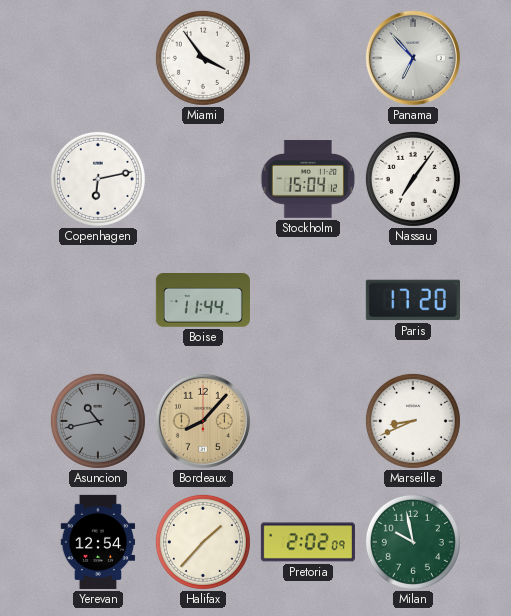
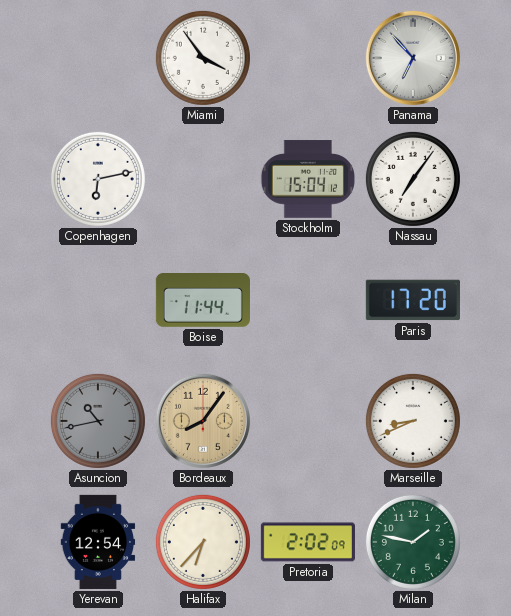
Bordeaux: 8:07 -> 8:06
Halifax: 1:37 -> 6:37
Milan: 9:58 -> 1:47
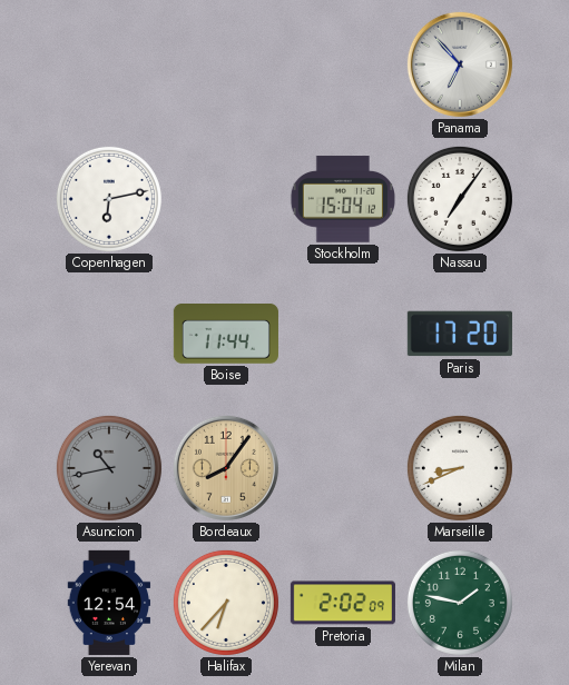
Miami: 3:54 -> none
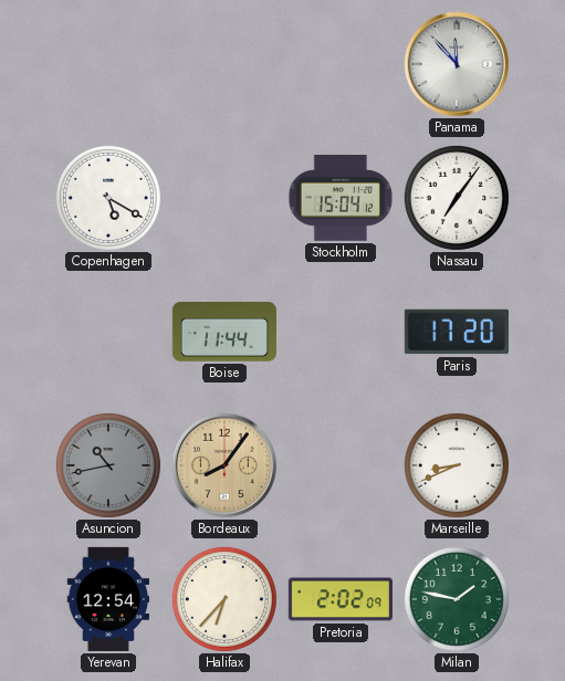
Panama: 6:53 -> 11:53
Copenhagen: 6:13 -> 5:20
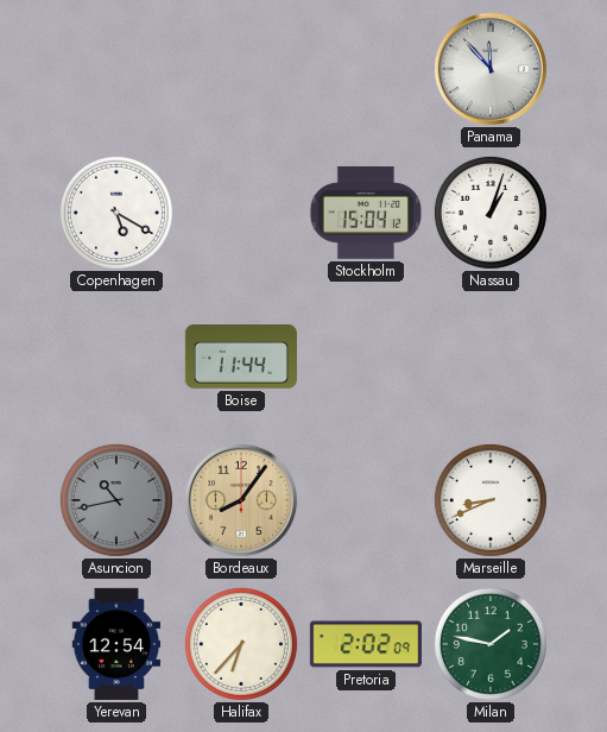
Nassau: 7:06 -> 1:03
Paris: 17:20 -> none
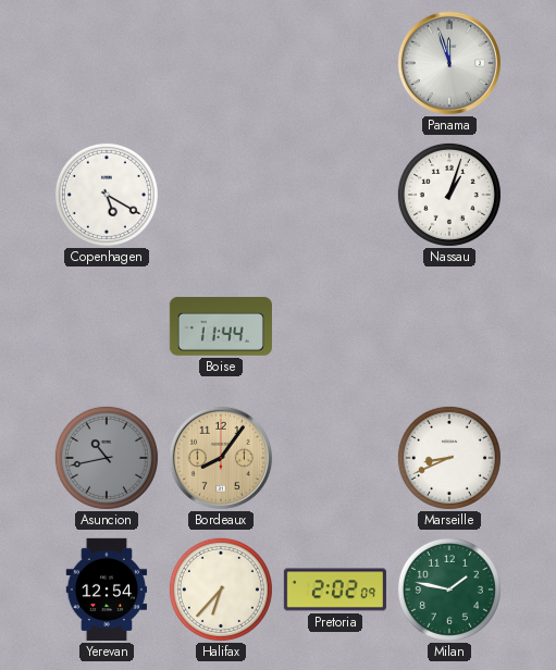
Panama: 11:53 -> 11:57
Stockholm: 15:04 -> none
